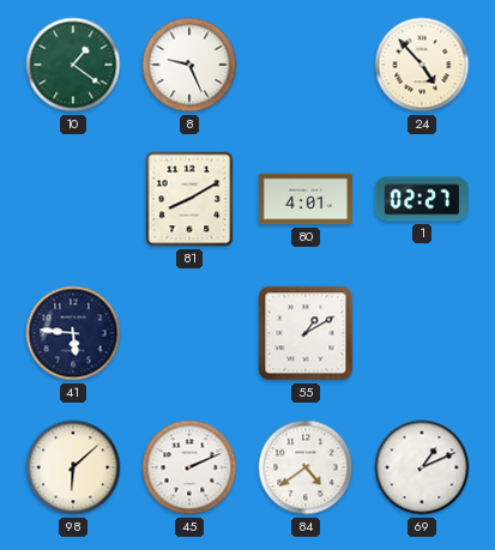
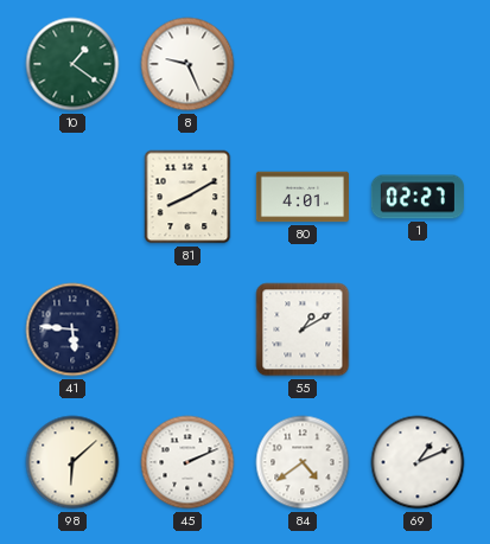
24: 4:53 -> none
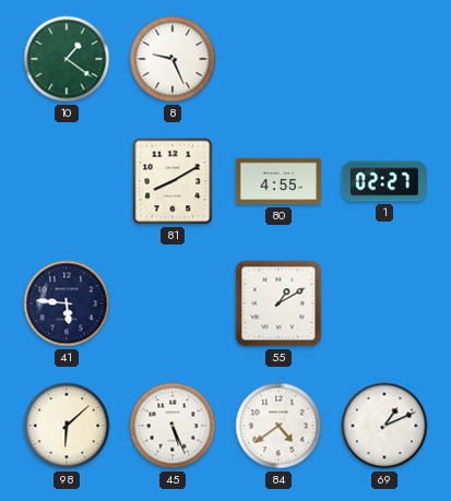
80: 4:01 -> 4:55
45: 2:11 -> 5:26
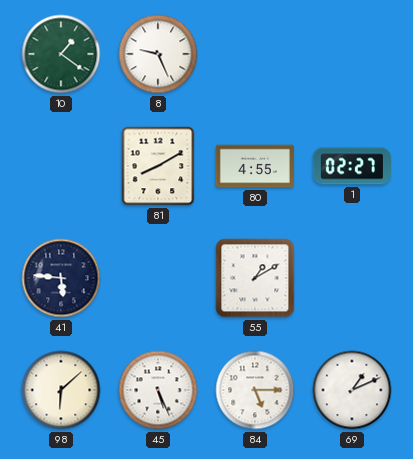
84: 4:39 -> 5:15
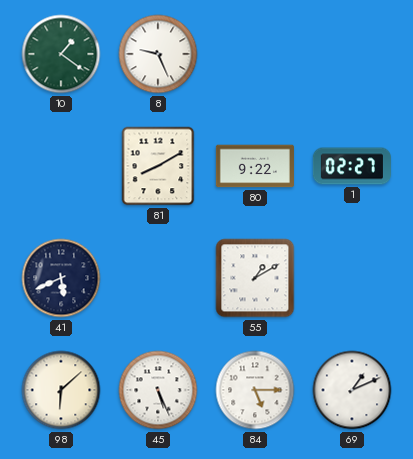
80: 4:55 -> 9:22
41: 5:46 -> 5:41
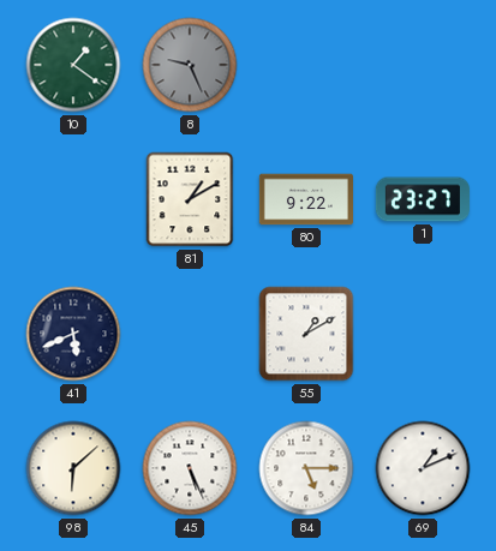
8 dial: white -> grey
81: 8:10 -> 1:10
1: 02:27 -> 23:27
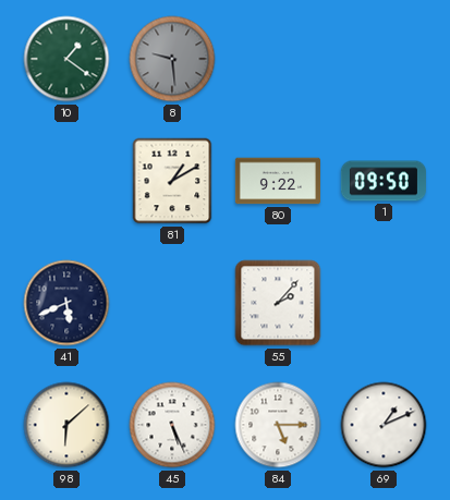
8: 9:26 -> 9:29
1: 23:27 -> 09:50
55: 1:10 -> 2:07
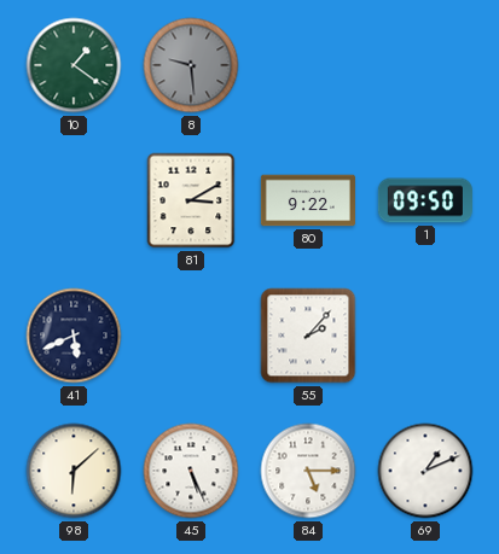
81: 1:10 -> 3:10
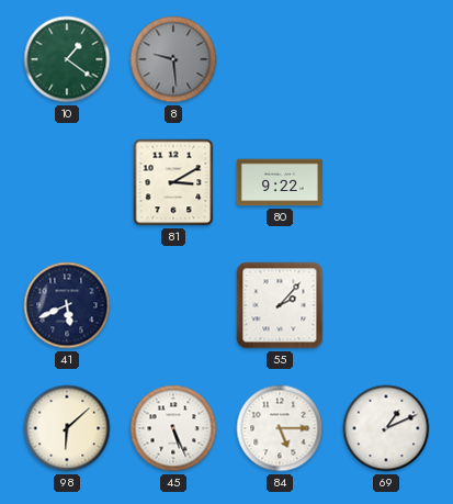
1: 09:50 -> none
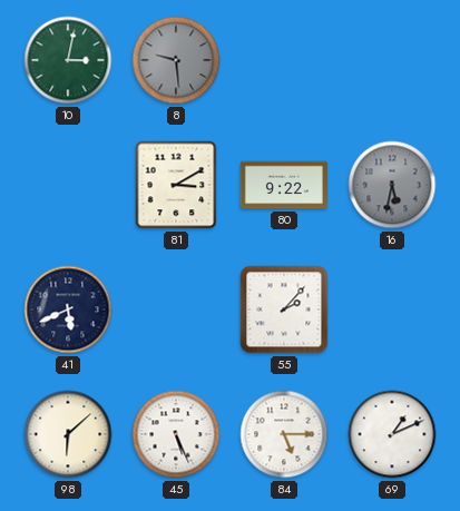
10: 1:21 -> 3:02
16: none -> 5:32
